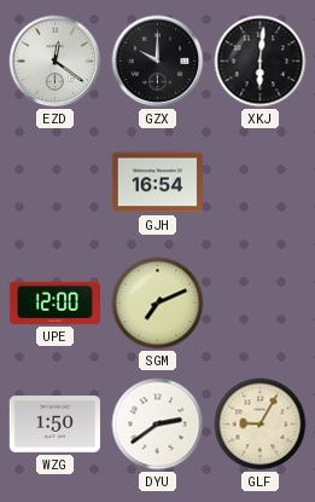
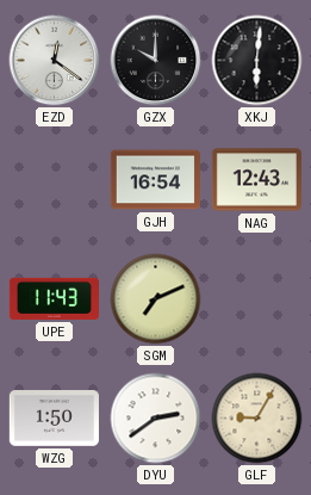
NAG: none -> 12:43
UPE: 12:00 -> 11:43
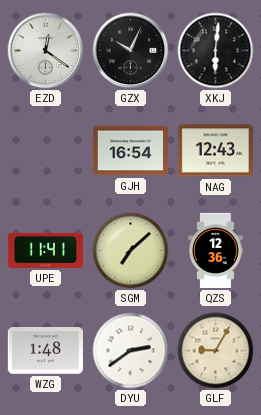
GZX: 10:00 -> 10:04
UPE: 11:43 -> 11:41
SGM: 7:11 -> 7:08
QZS: none -> 12:36
WZG: 1:50 -> 1:48
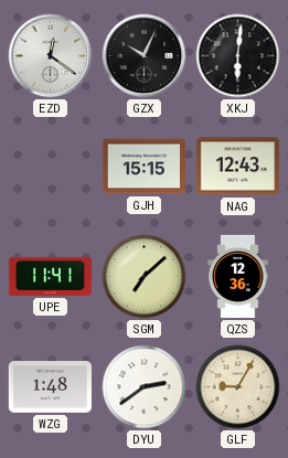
GJH: 16:54 -> 15:15
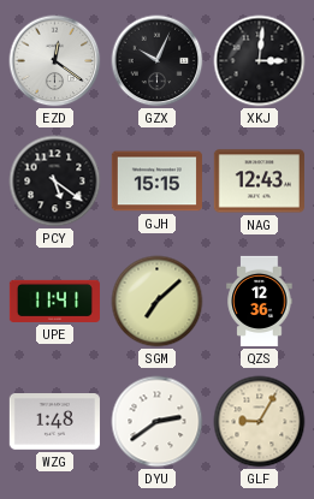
XKJ: 6:01 -> 3:01
PCY: none -> 5:21
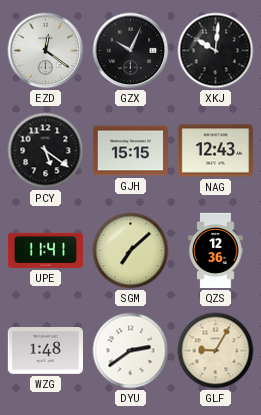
XKJ: 3:01 -> 10:01
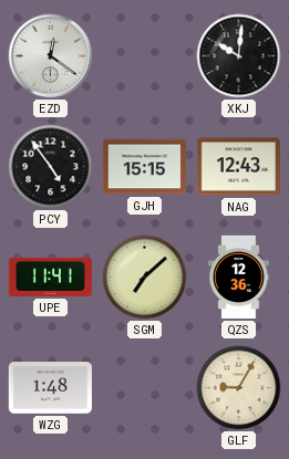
GZX: 10:04 -> none
PCY: 5:21 -> 4:54
DYU: 2:39 -> none
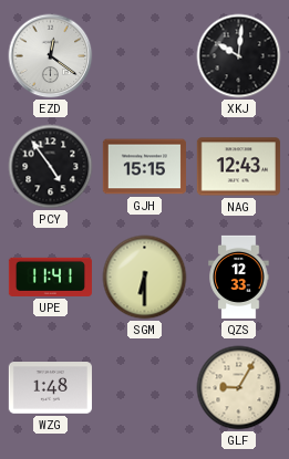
SGM: 7:08 -> 6:30
QZS: 12:36 -> 12:33
